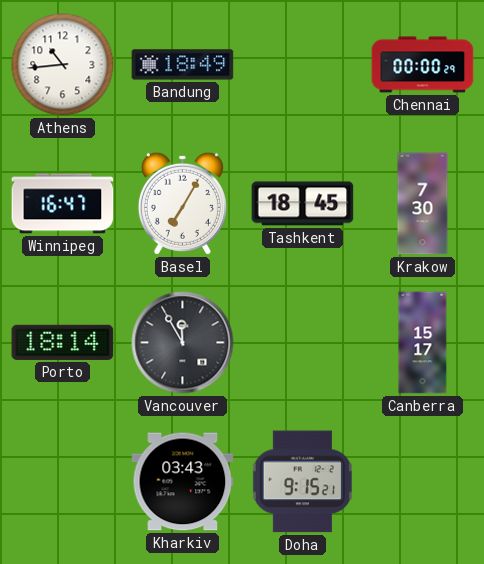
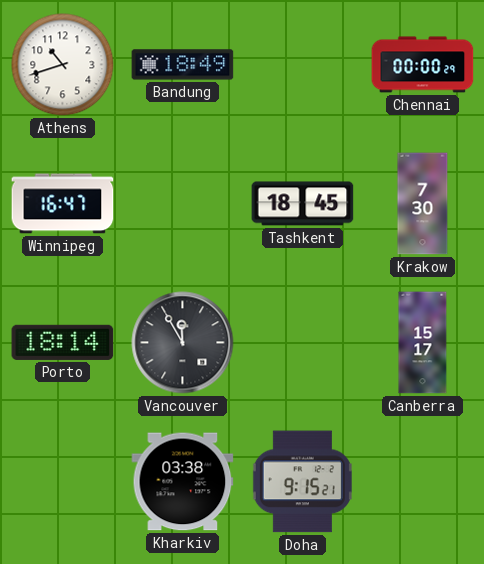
Athens: 10:44 -> 10:42
Basel: 7:05 -> none
Kharkiv: 03:43 -> 03:38
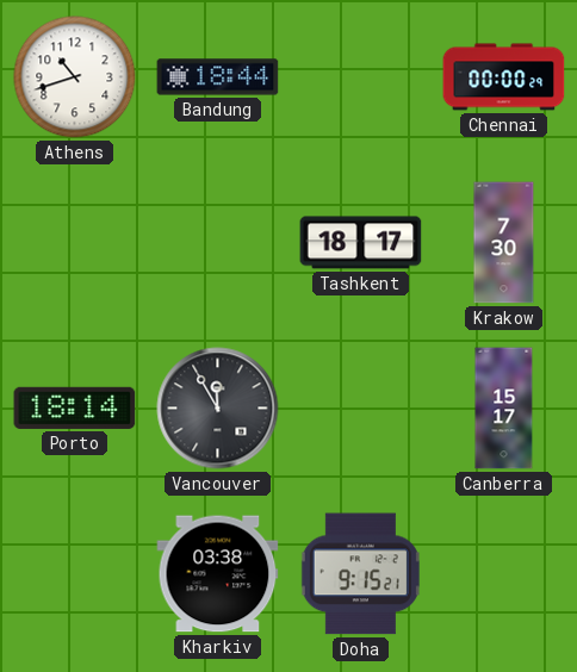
Bandung: 18:49 -> 18:44
Winnipeg: 16:47 -> none
Tashkent: 18:45 -> 18:17
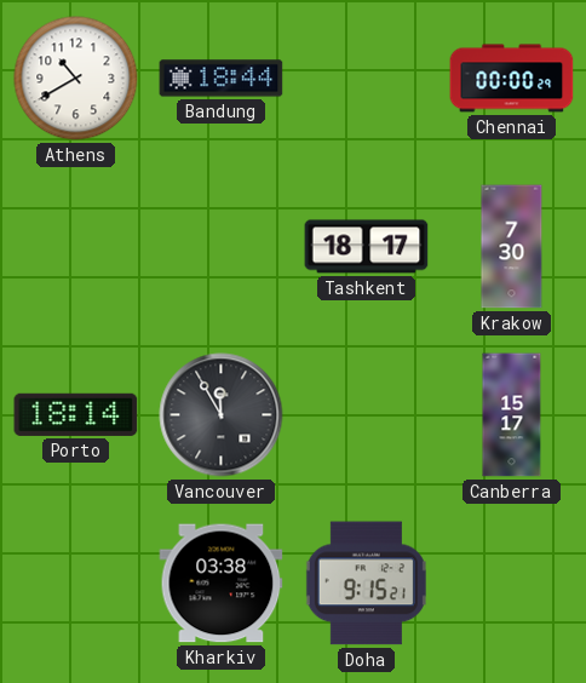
Athens: 10:42 -> 10:40
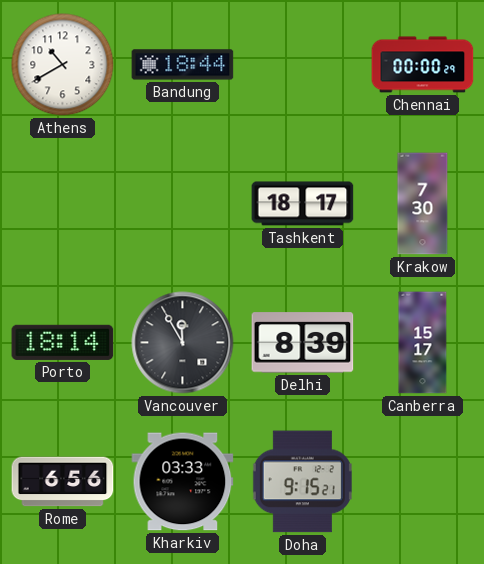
Delhi: none -> 8:39
Rome: none -> 6:56
Kharkiv: 03:38 -> 03:33
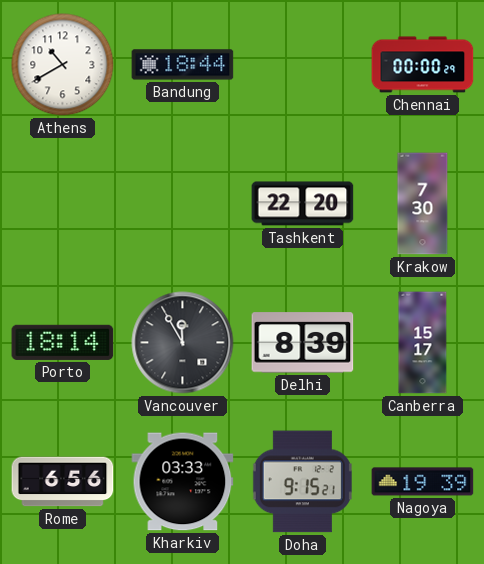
Tashkent: 18:17 -> 22:20
Nagoya: none -> 19:39
